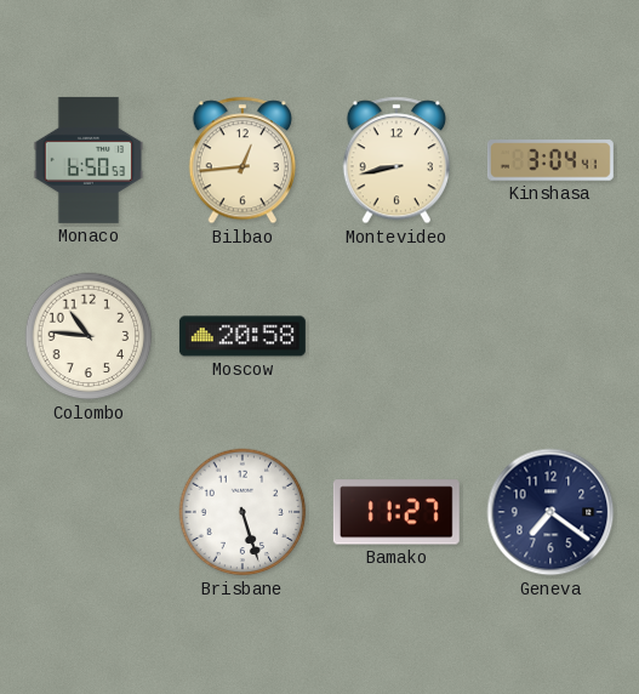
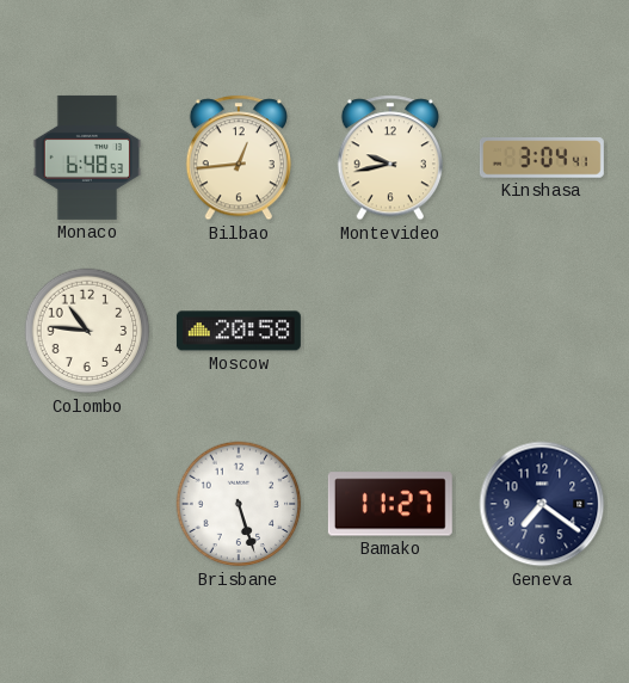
Monaco: 6:50 -> 6:48
Montevideo: 8:43 -> 9:43
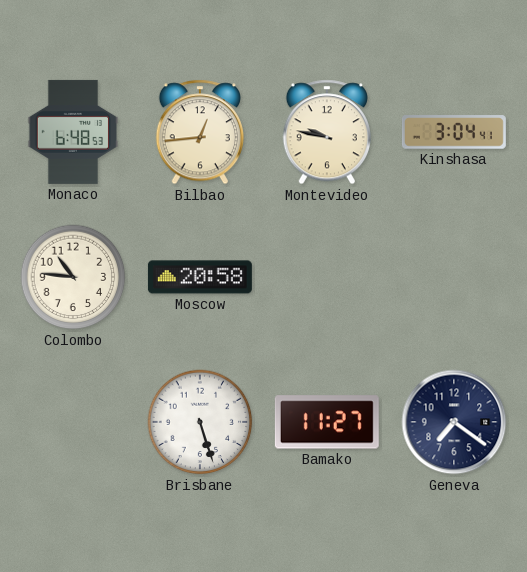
Montevideo: 9:43 -> 9:47
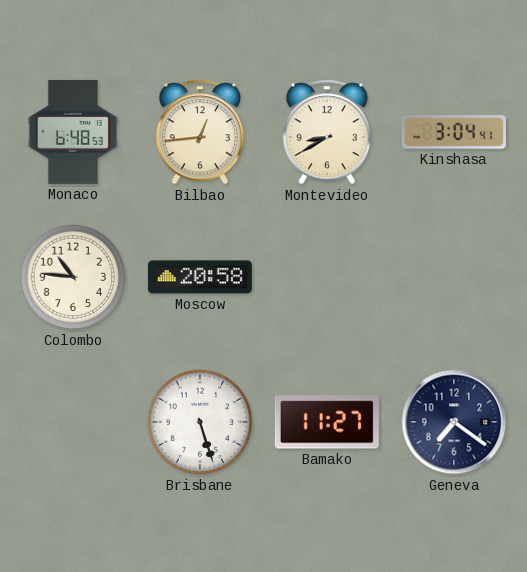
Montevideo: 9:47 -> 8:40
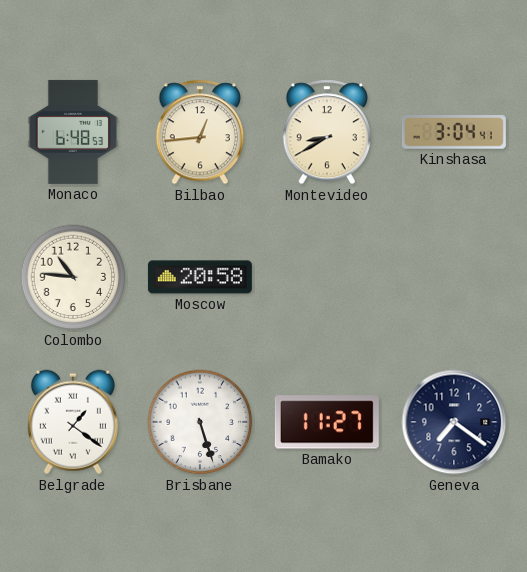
Belgrade: none -> 1:21
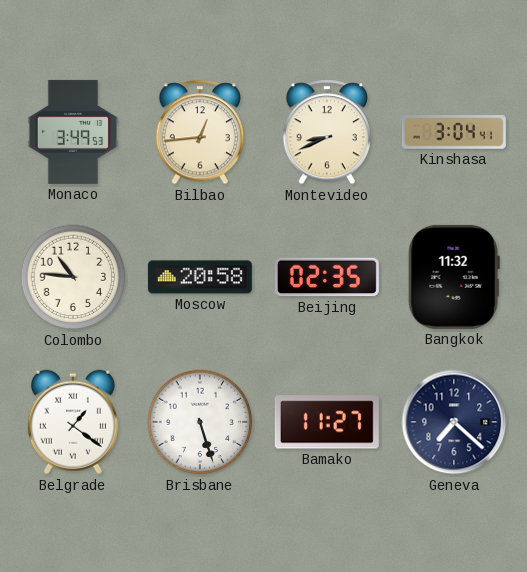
Monaco: 6:48 -> 3:49
Montevideo: 8:40 -> 8:41
Beijing: none -> 02:35
Bangkok: none -> 11:32
Geneva: 7:21 -> 7:22
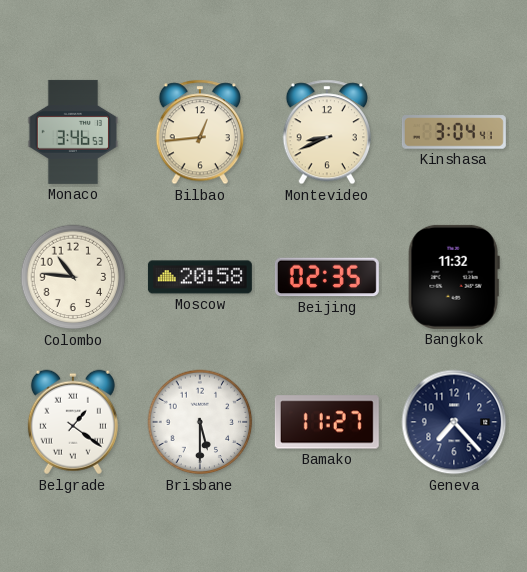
Monaco: 3:49 -> 3:46
Brisbane: 5:27 -> 5:30
Geneva: 7:22 -> 7:23
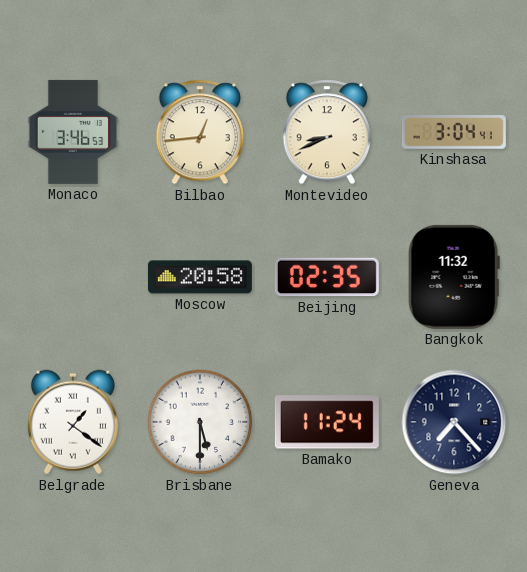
Colombo: 10:46 -> none
Bamako: 11:27 -> 11:24
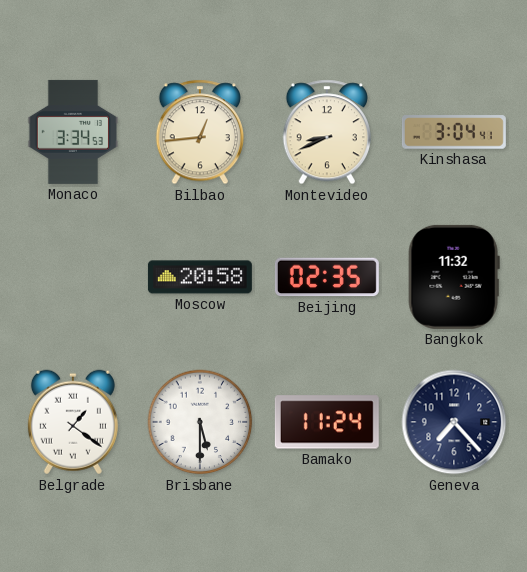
Monaco: 3:46 -> 3:34
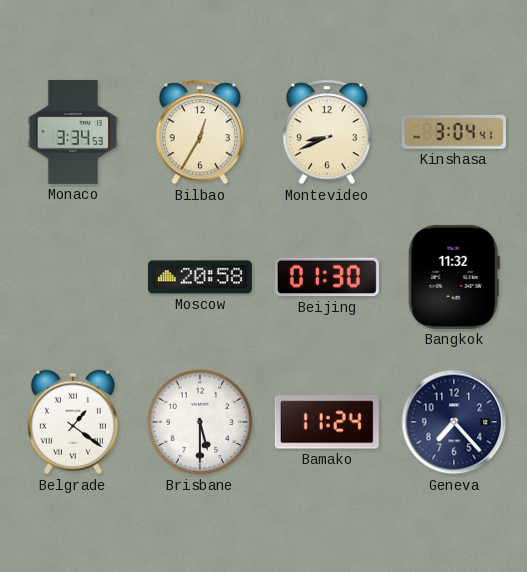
Bilbao: 12:44 -> 12:35
Beijing: 02:35 -> 01:30
